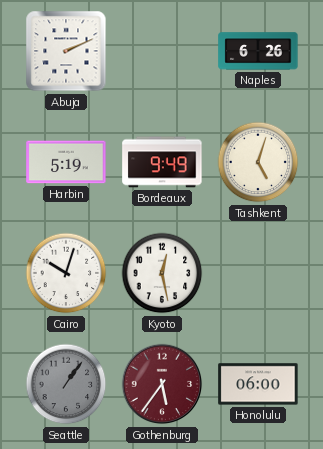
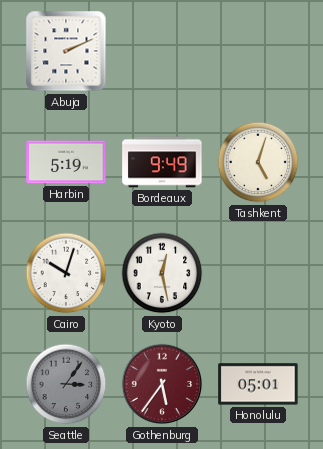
Naples: 6:26 -> none
Seattle: 1:06 -> 3:06
Honolulu: 06:00 -> 05:01
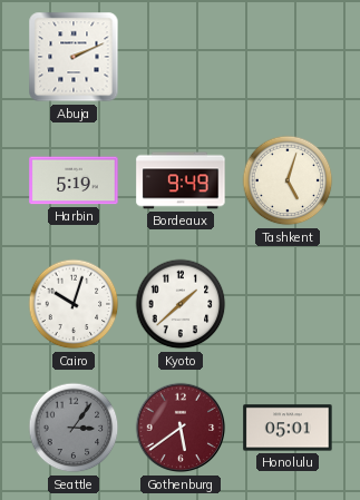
Kyoto: 12:28 -> 1:38
Gothenburg: 5:36 -> 5:39
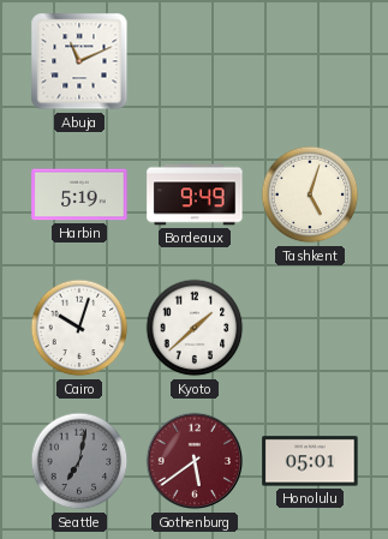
Abuja: 2:11 -> 11:11
Seattle: 3:06 -> 7:02
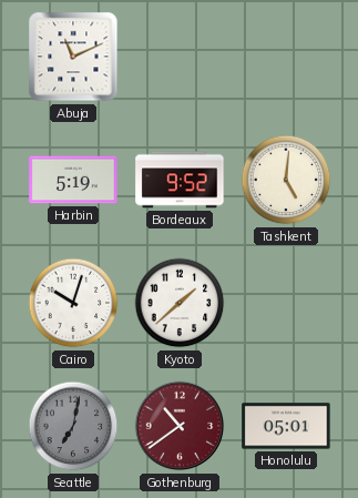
Bordeaux: 9:49 -> 9:52
Tashkent: 5:03 -> 5:01
Gothenburg: 5:39 -> 10:39
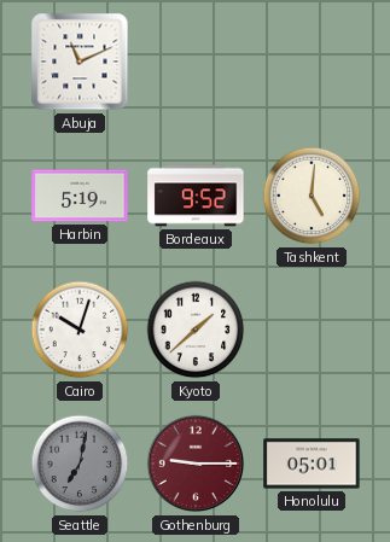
Gothenburg: 10:39 -> 9:15
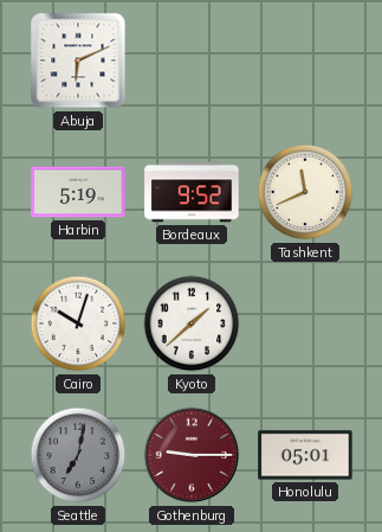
Abuja: 11:11 -> 6:11
Tashkent: 5:01 -> 11:41
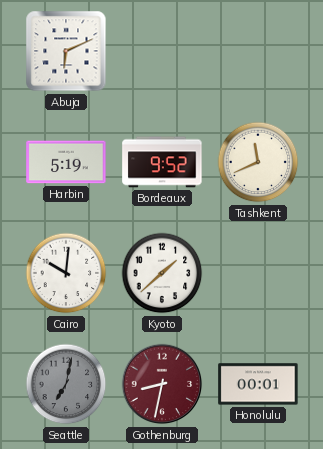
Cairo: 10:03 -> 10:01
Gothenburg: 9:15 -> 8:32
Honolulu: 05:01 -> 00:01
